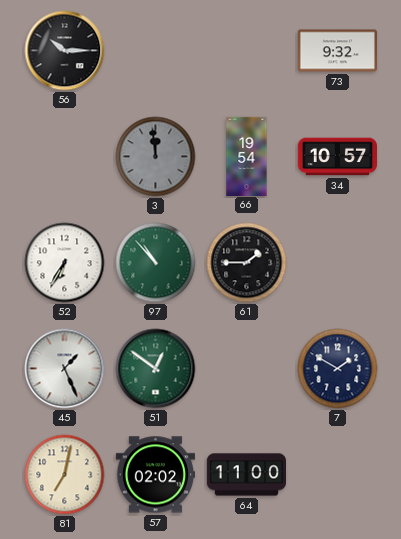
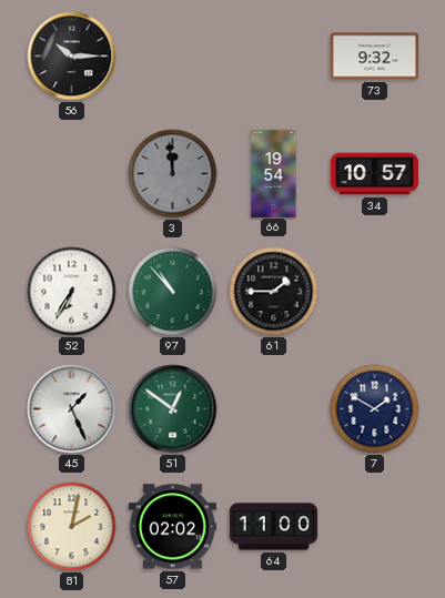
81: 7:02 -> 2:02
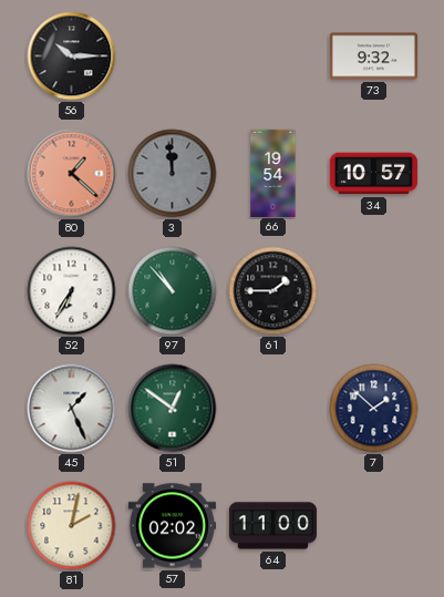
80: none -> 1:22
7: 1:50 -> 1:52
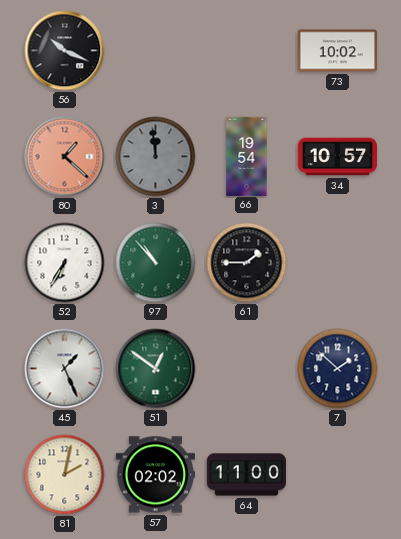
56: 10:15 -> 10:19
73: 9:32 -> 10:02
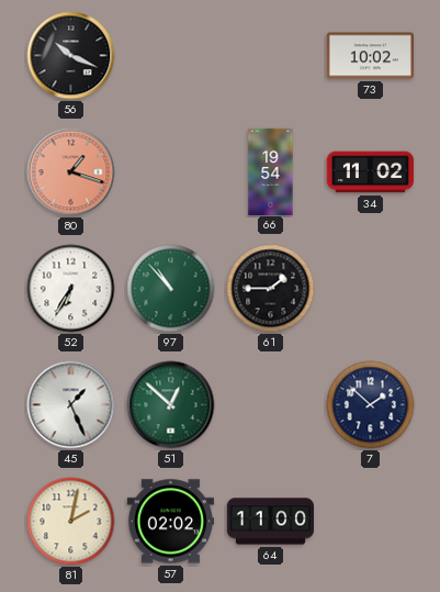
80: 1:22 -> 1:18
3: 11:59 -> none
34: 10:57 -> 11:02
51: 12:51 -> 12:52
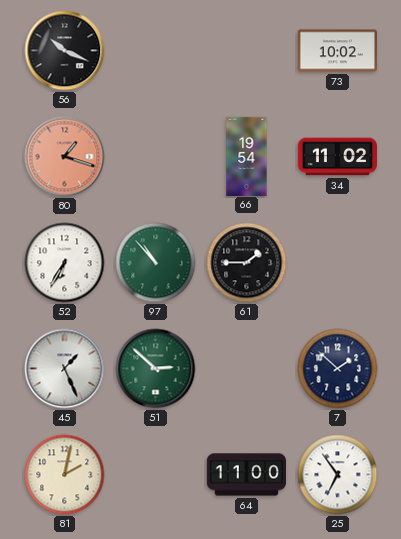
51: 12:52 -> 2:52
57: 02:02 -> none
25: none -> 6:54
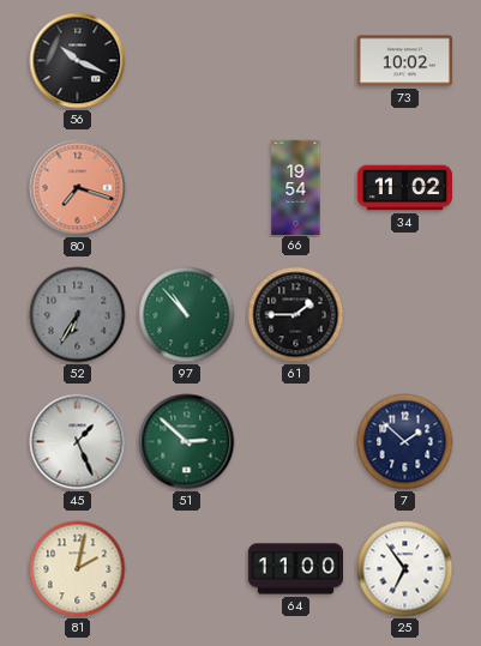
80: 1:18 -> 7:18
52 dial: white -> grey
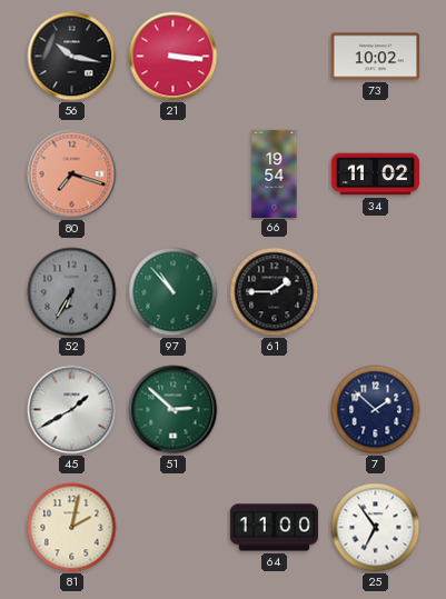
56: 10:19 -> 10:17
21: none -> 3:16
45: 1:26 -> 1:40
